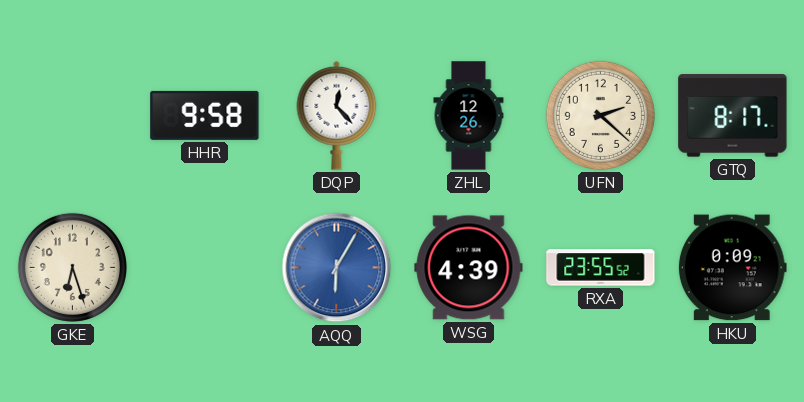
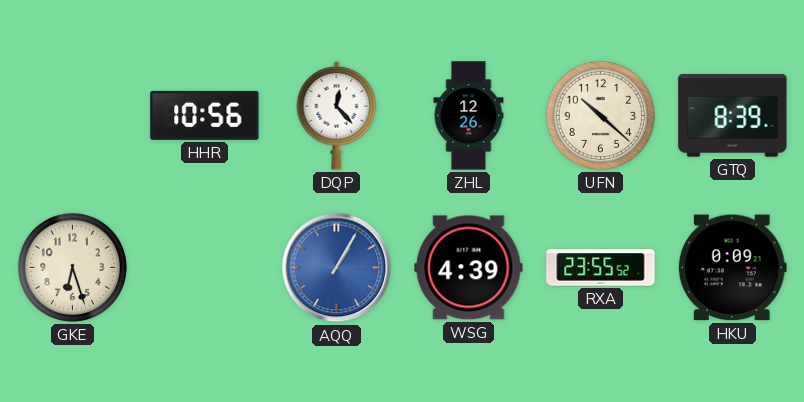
HHR: 9:58 -> 10:56
UFN: 2:22 -> 10:22
GTQ: 8:17 -> 8:39
AQQ: 6:05 -> 1:05
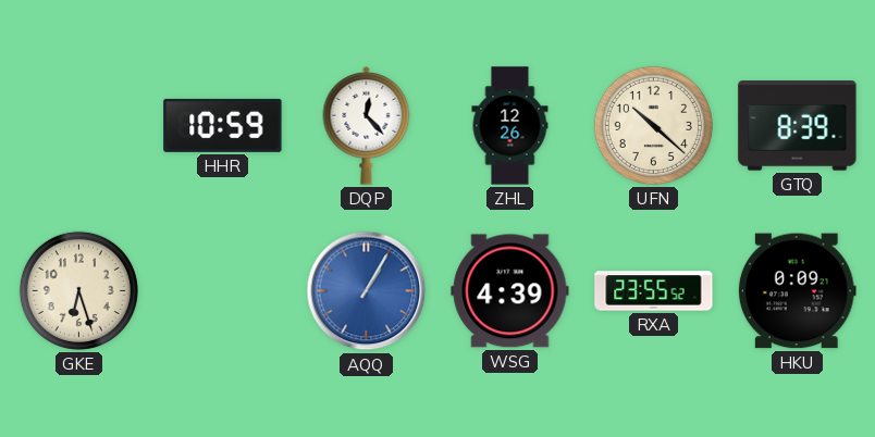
HHR: 10:56 -> 10:59
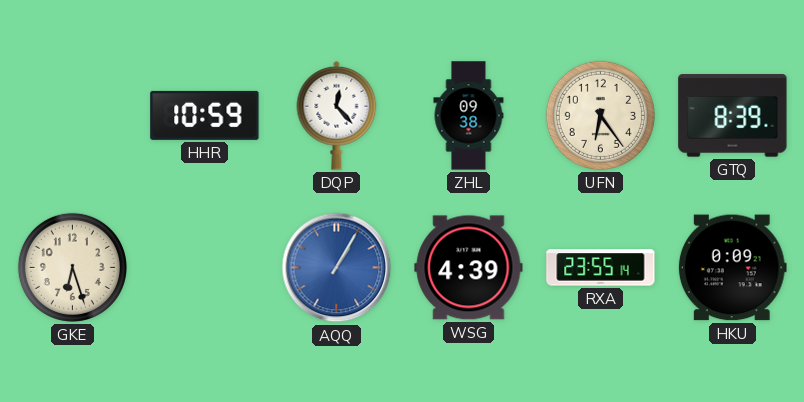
ZHL: 12:26 -> 09:38
UFN: 10:22 -> 6:24
RXA: 23:55:52 -> 23:55:14
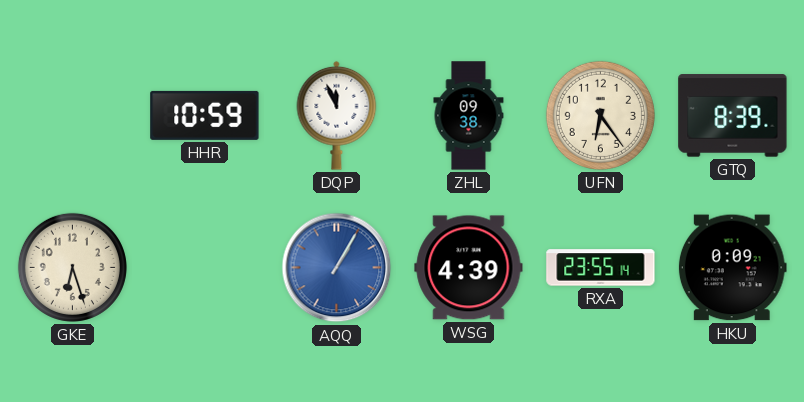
DQP: 12:23 -> 11:56
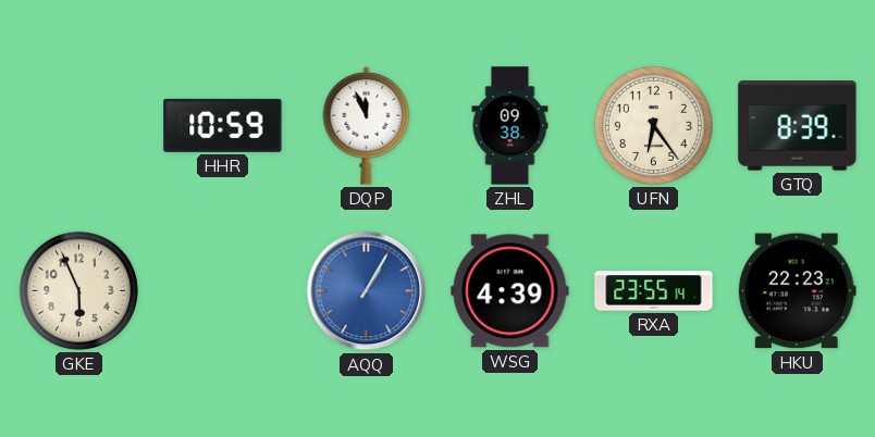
GKE: 6:27 -> 5:56
HKU: 0:09 -> 22:23
